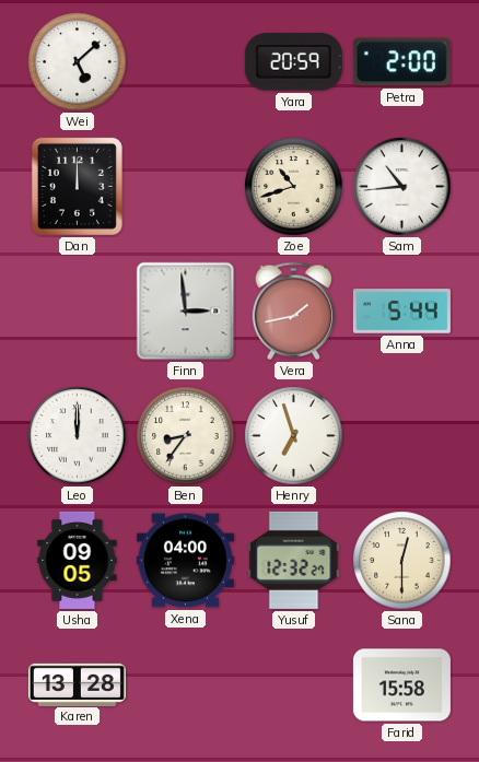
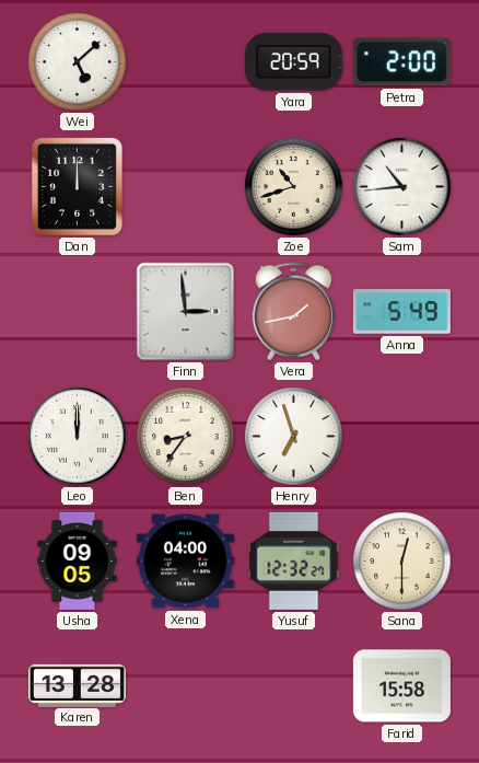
Anna: 5:44 -> 5:49
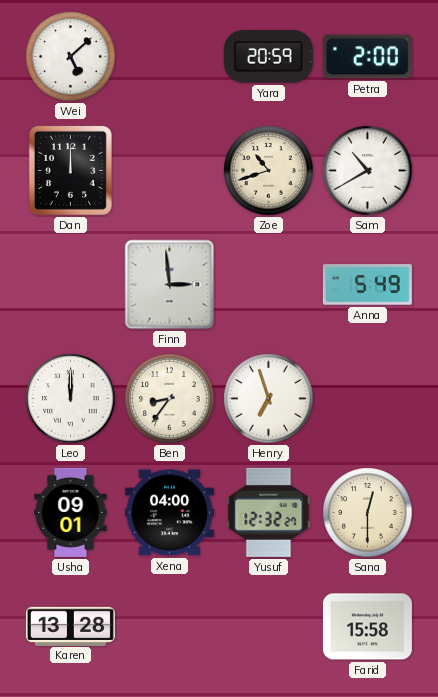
Sam: 10:44 -> 10:40
Vera: 1:43 -> none
Usha: 09:05 -> 09:01
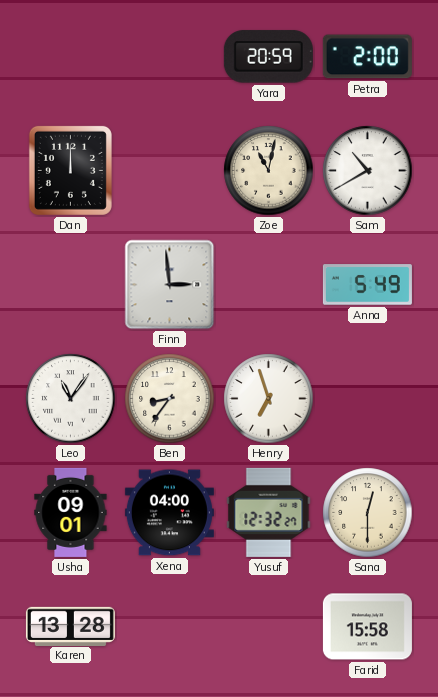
Wei: 5:08 -> none
Zoe: 10:42 -> 11:02
Leo: 12:00 -> 11:06
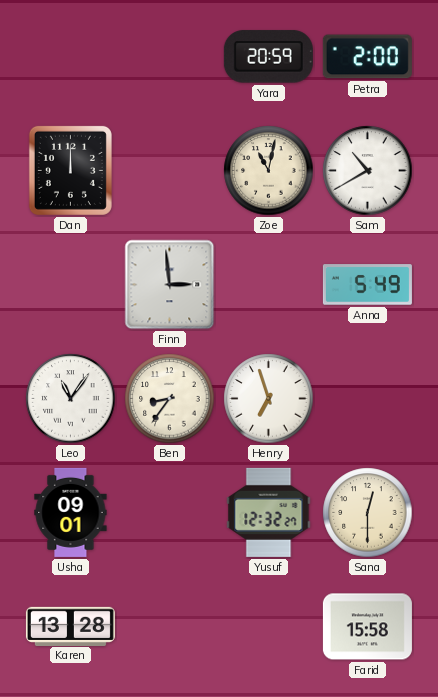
Xena: 04:00 -> none
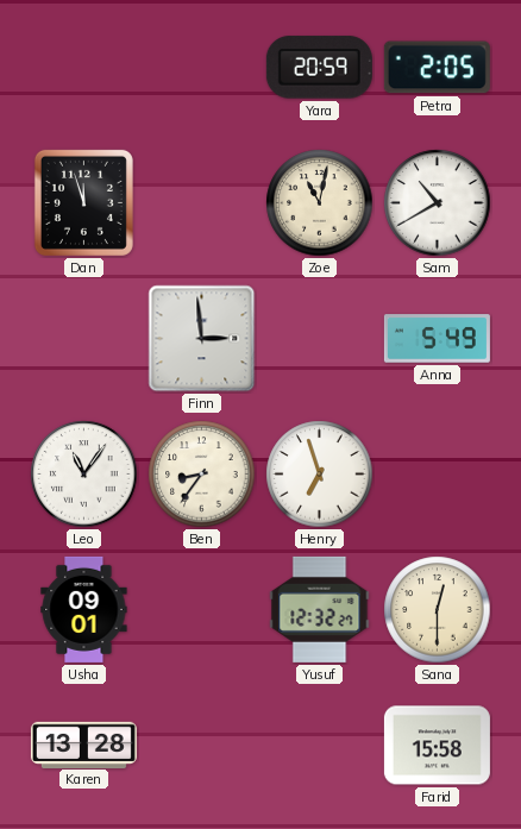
Petra: 2:00 -> 2:05
Dan: 12:00 -> 11:57
